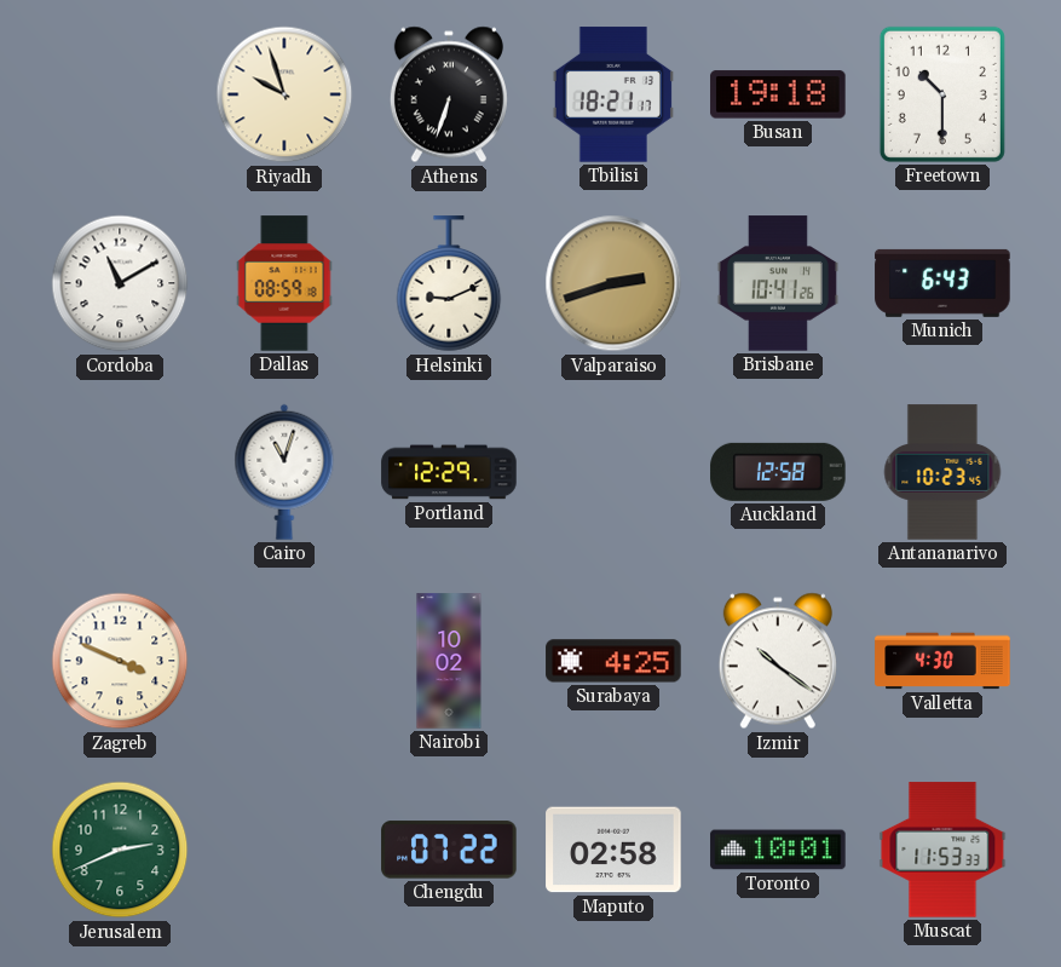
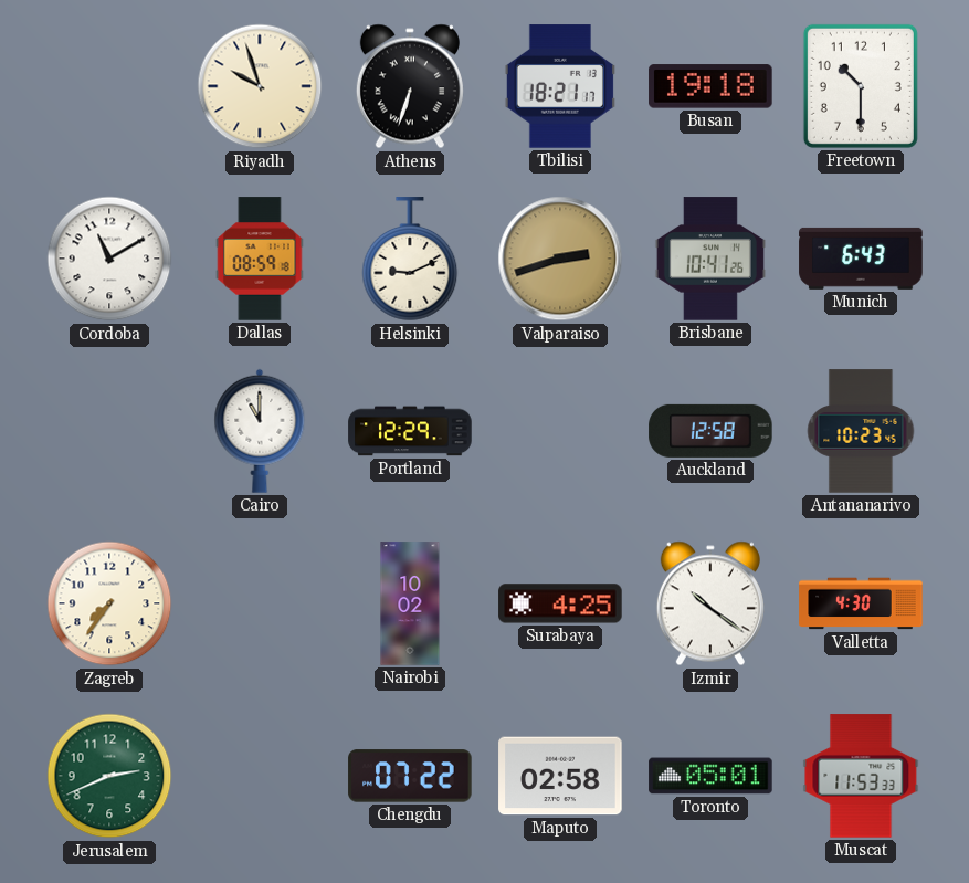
Cairo: 11:03 -> 11:00
Zagreb: 3:49 -> 7:36
Toronto: 10:01 -> 05:01
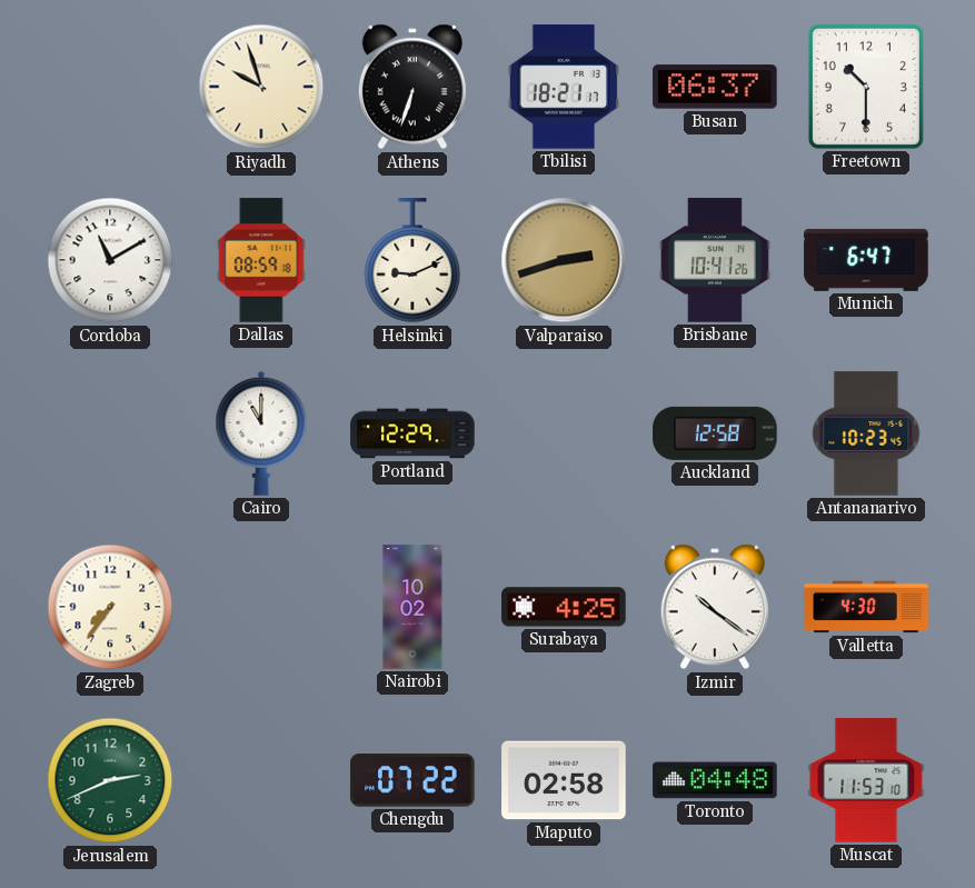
Busan: 19:18 -> 06:37
Munich: 6:43 -> 6:47
Toronto: 05:01 -> 04:48
Muscat: 11:53:33 -> 11:53:10
